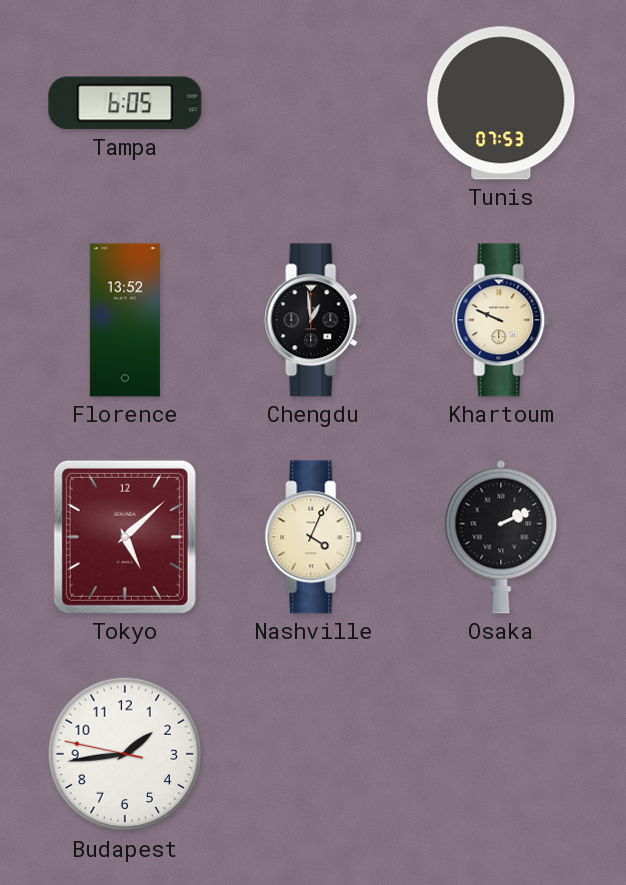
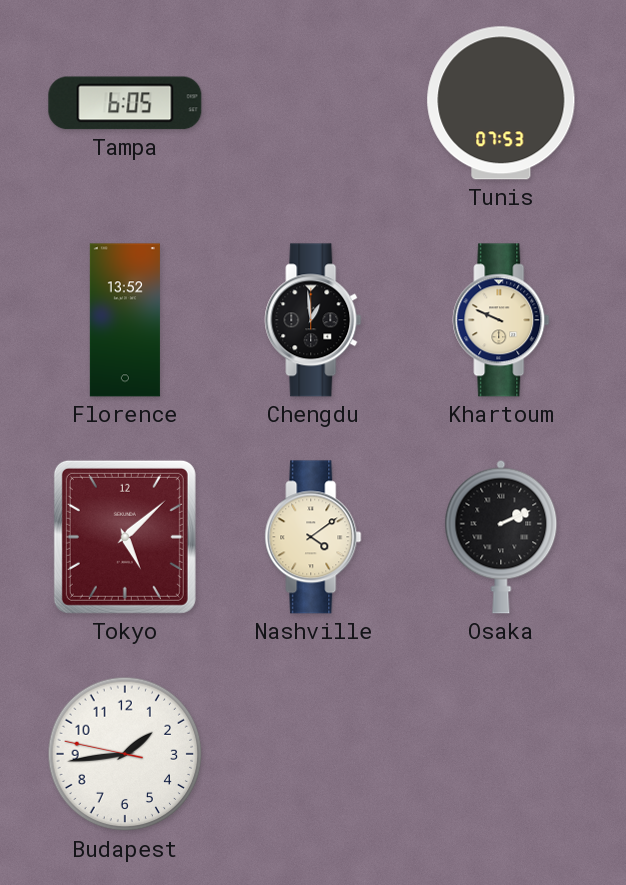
Nashville: 4:04 -> 4:09
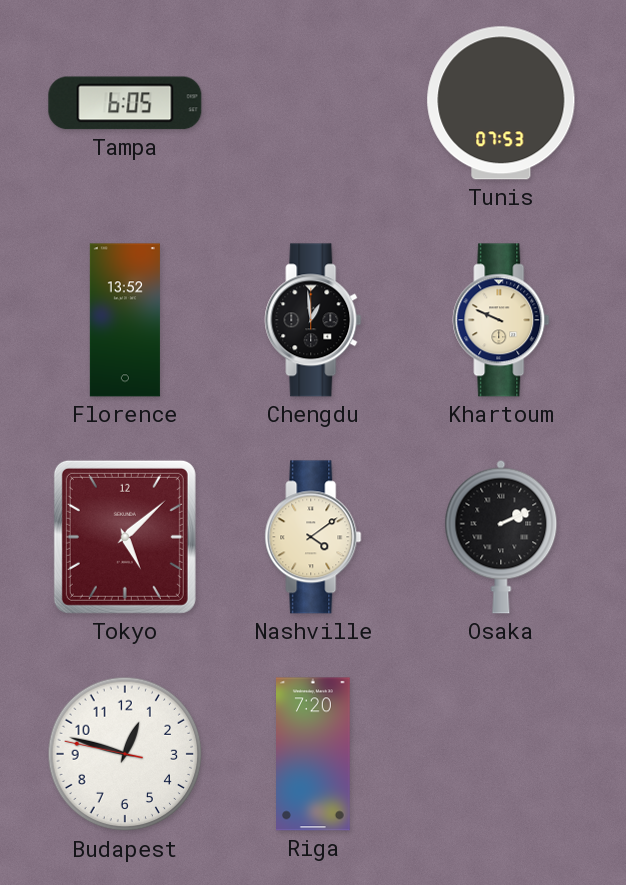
Budapest: 1:43 -> 12:47
Riga: none -> 7:20
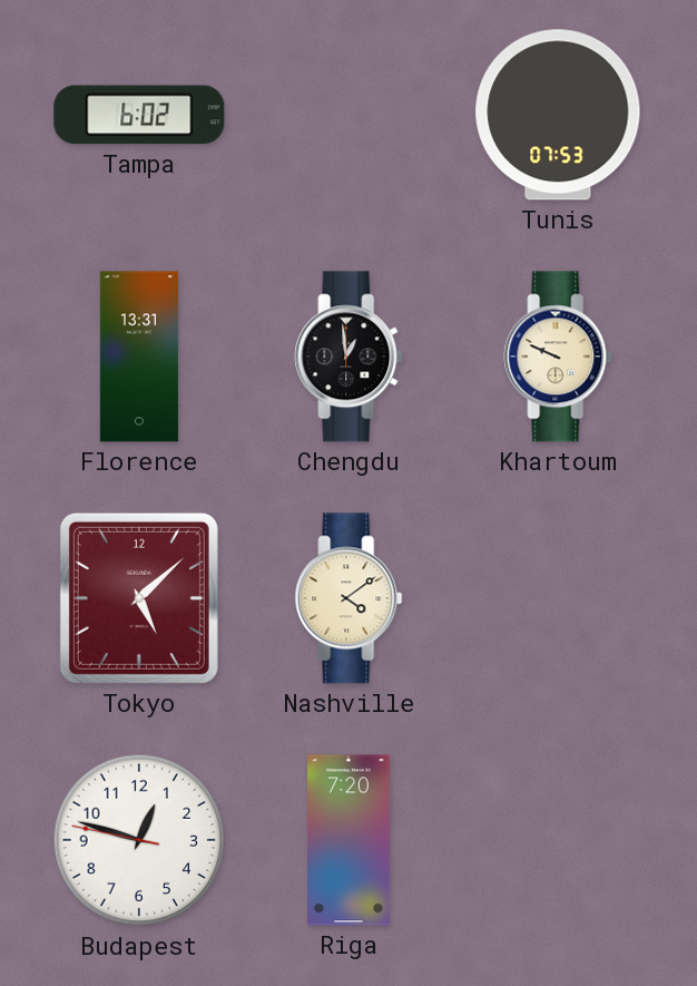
Tampa: 6:05 -> 6:02
Florence: 13:52 -> 13:31
Osaka: 2:11 -> none
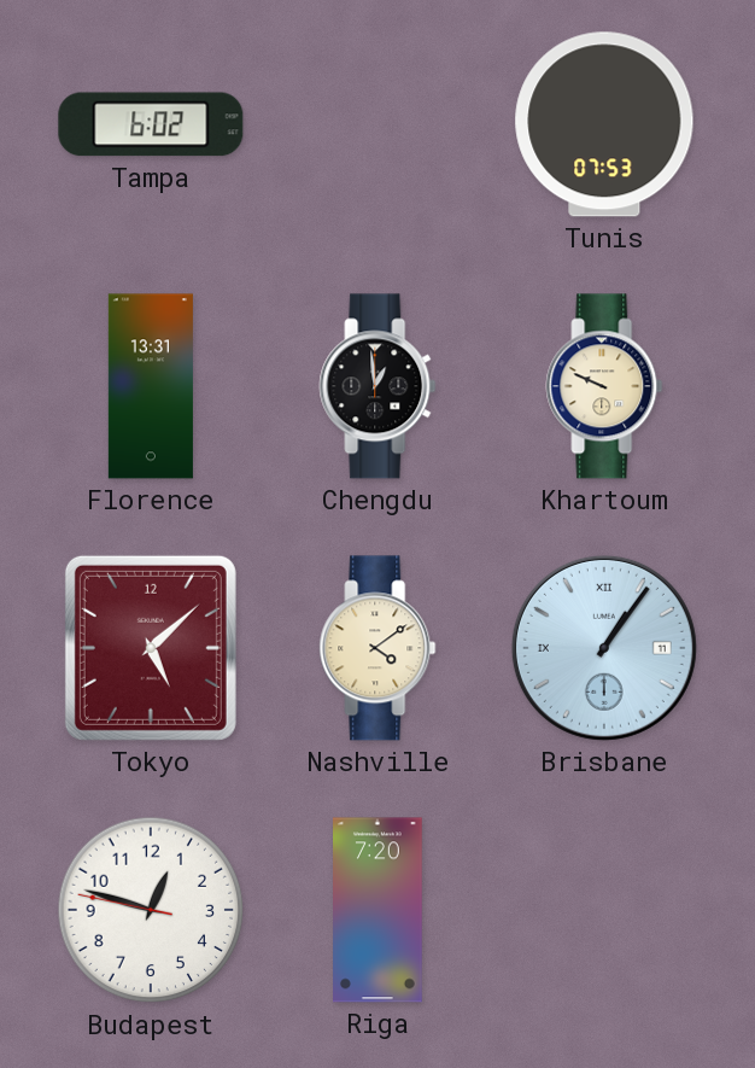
Brisbane: none -> 1:06
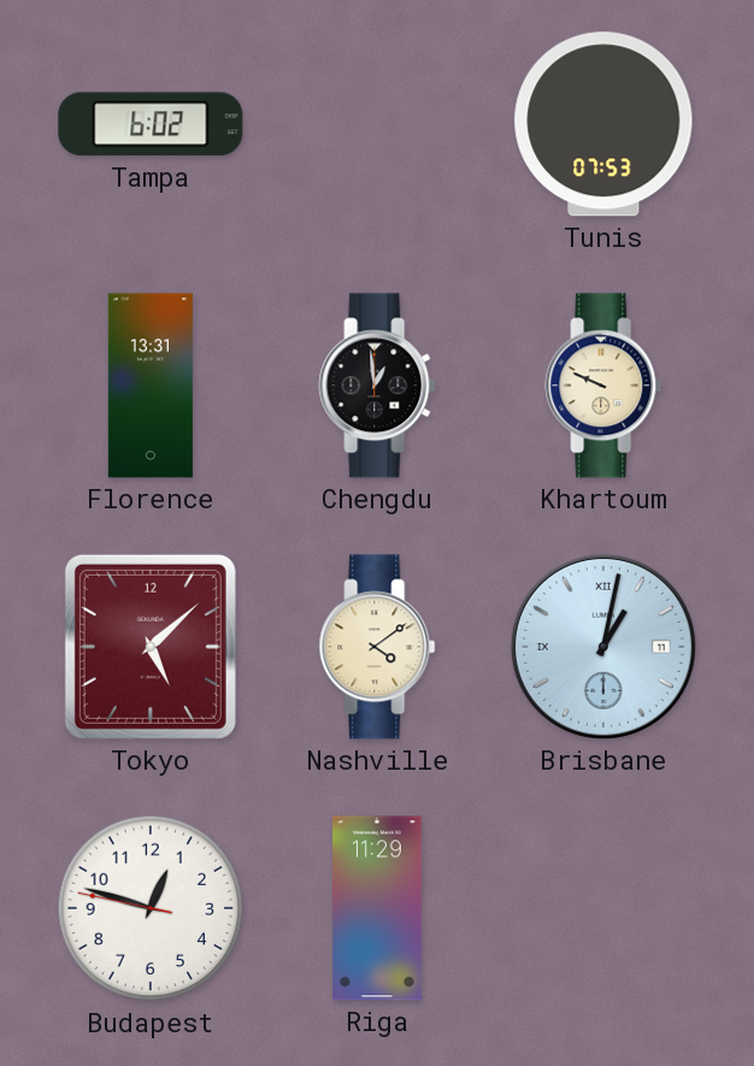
Brisbane: 1:06 -> 1:02
Riga: 7:20 -> 11:29
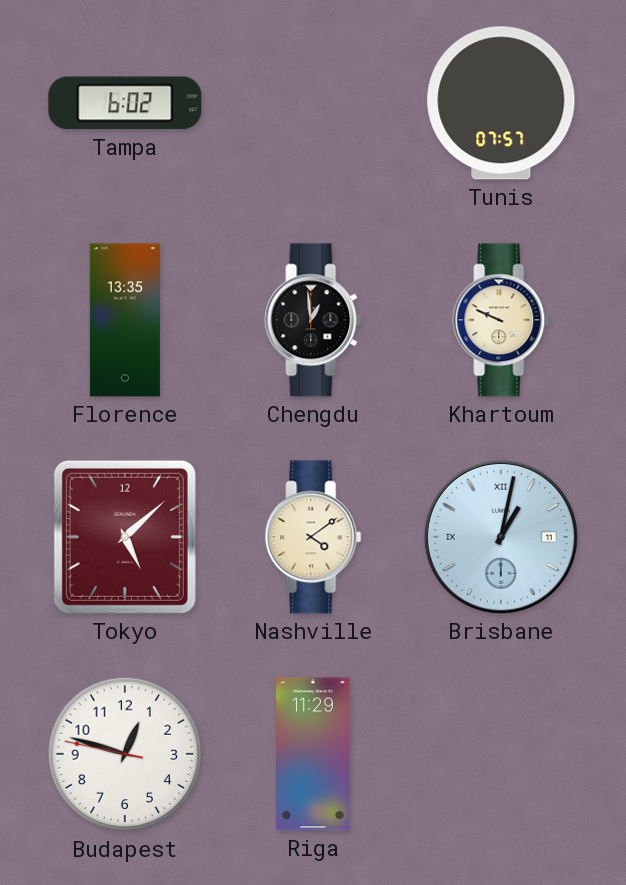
Tunis: 07:53 -> 07:57
Florence: 13:31 -> 13:35
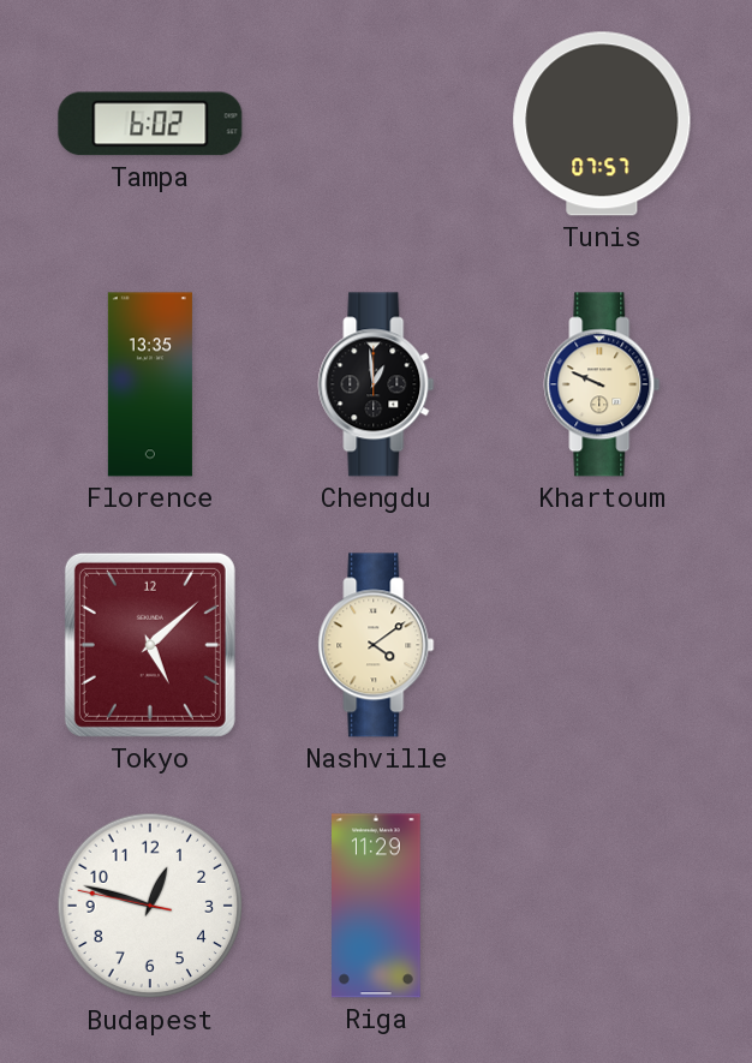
Brisbane: 1:02 -> none
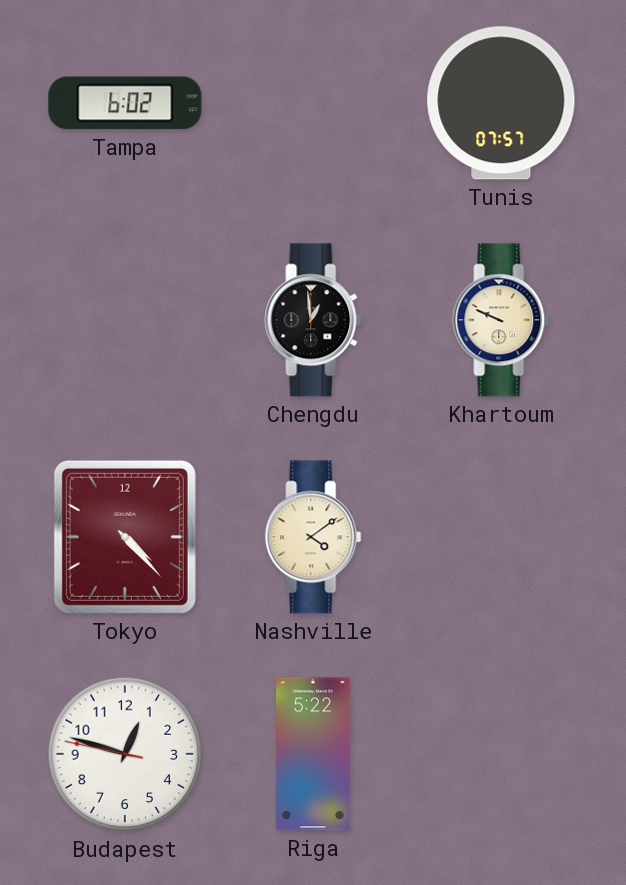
Florence: 13:35 -> none
Tokyo: 5:08 -> 4:23
Riga: 11:29 -> 5:22
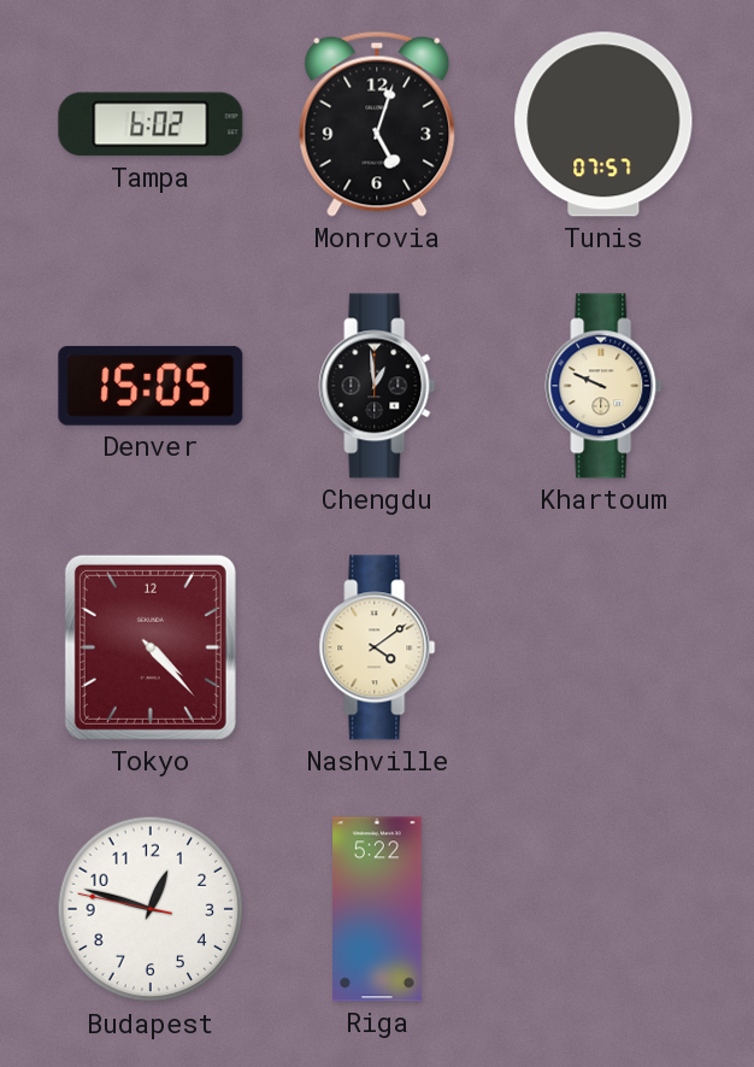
Monrovia: none -> 5:03
Denver: none -> 15:05
